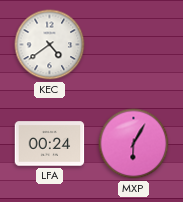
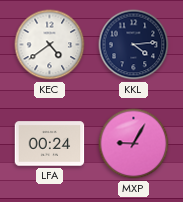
KKL: none -> 4:14
MXP: 6:05 -> 9:05
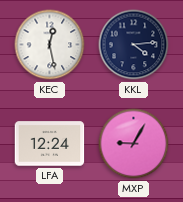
KEC: 4:39 -> 12:28
LFA: 00:24 -> 12:24
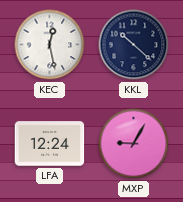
KKL: 4:14 -> 10:22
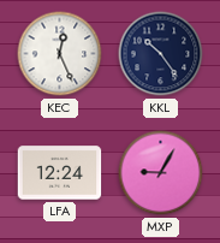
KEC: 12:28 -> 12:26
KKL: 10:22 -> 10:24
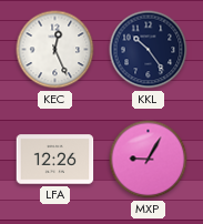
LFA: 12:24 -> 12:26
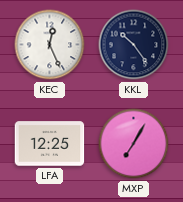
LFA: 12:26 -> 12:25
MXP: 9:05 -> 7:05
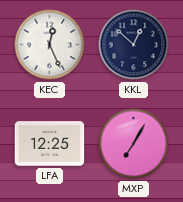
KKL: 10:24 -> 12:52
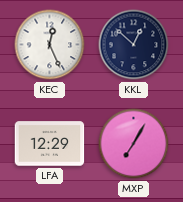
LFA: 12:25 -> 12:29
